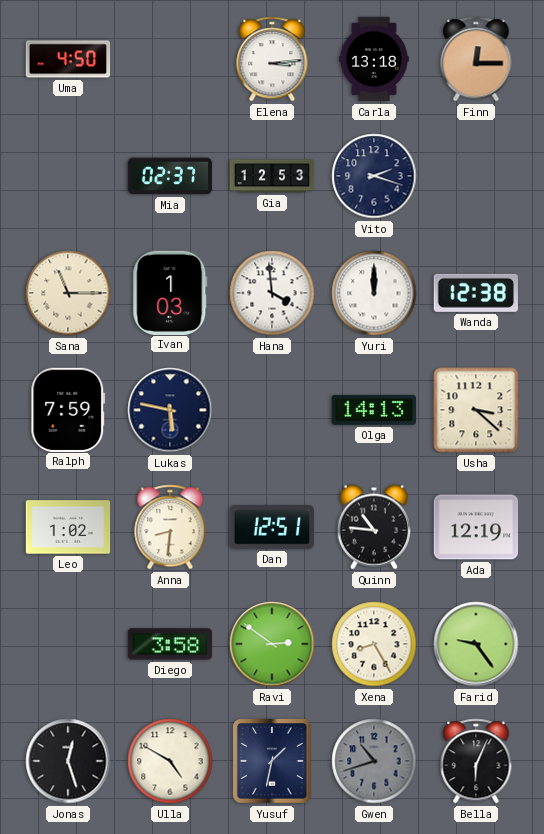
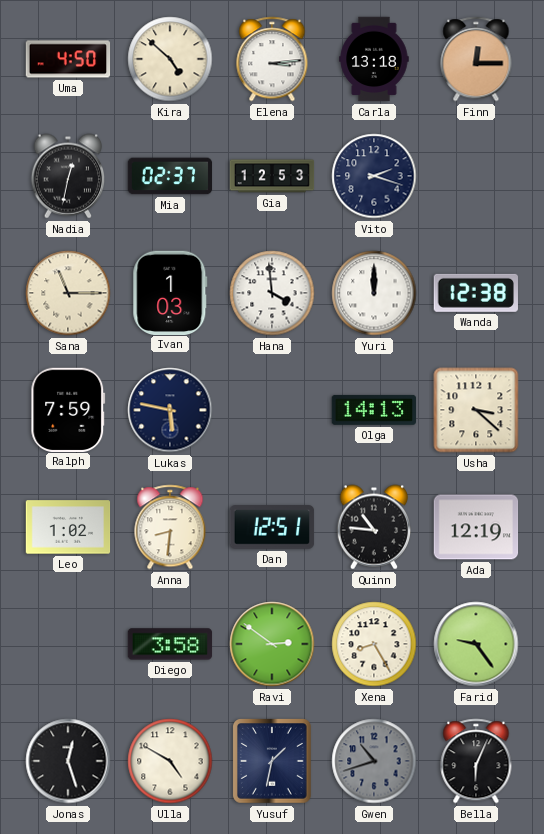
Kira: none -> 4:52
Nadia: none -> 12:32
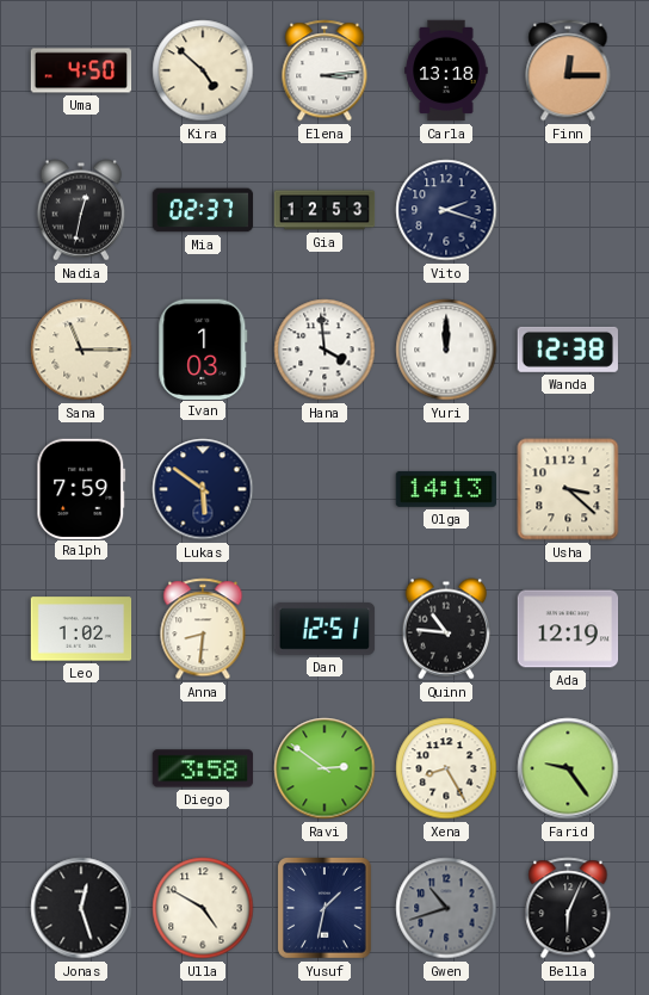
Lukas: 5:47 -> 5:51
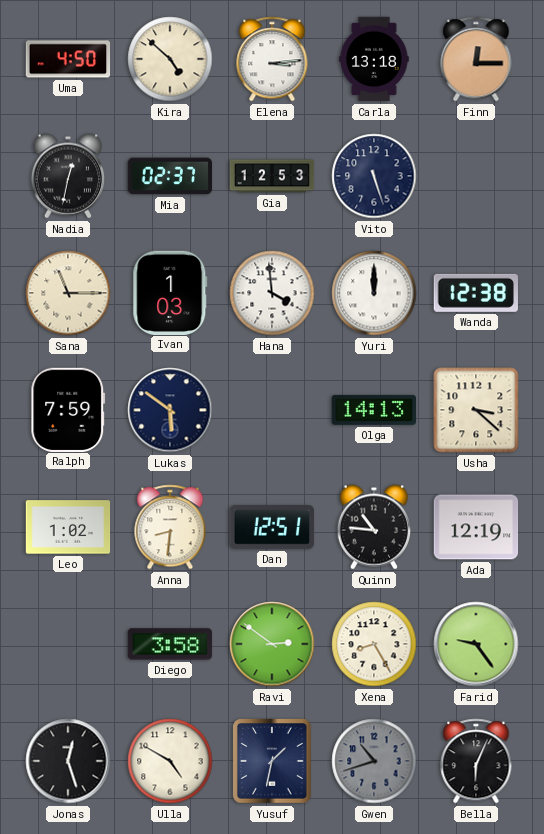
Vito: 2:18 -> 5:27
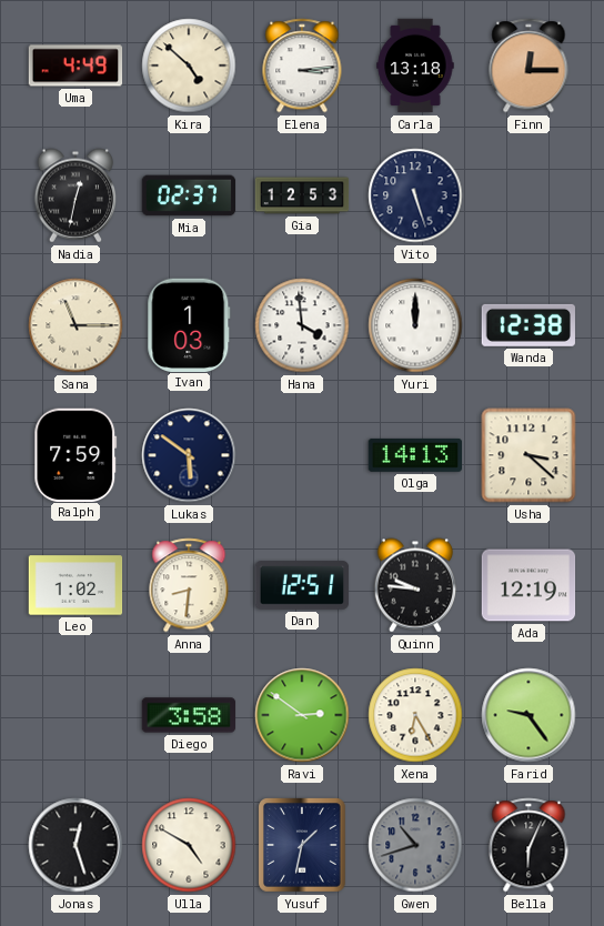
Uma: 4:50 -> 4:49
Quinn: 10:46 -> 9:46
Xena: 8:25 -> 6:25
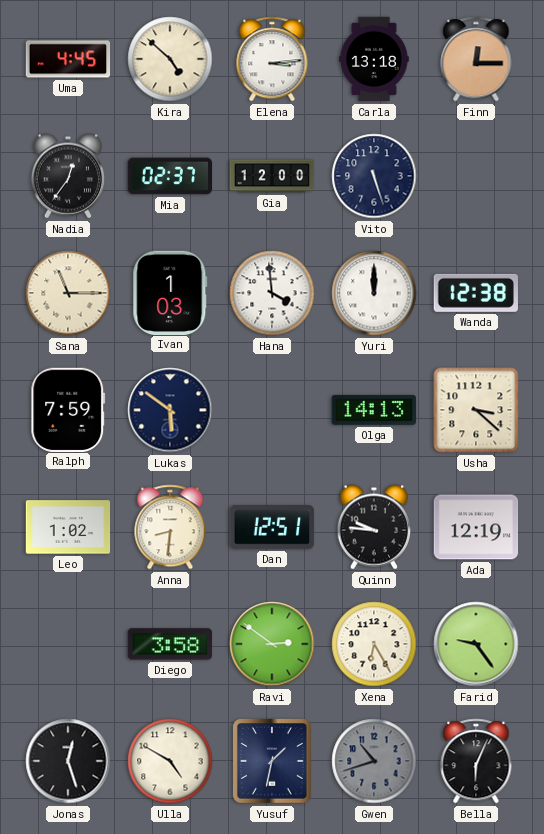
Uma: 4:49 -> 4:45
Nadia: 12:32 -> 12:36
Gia: 12:53 -> 12:00
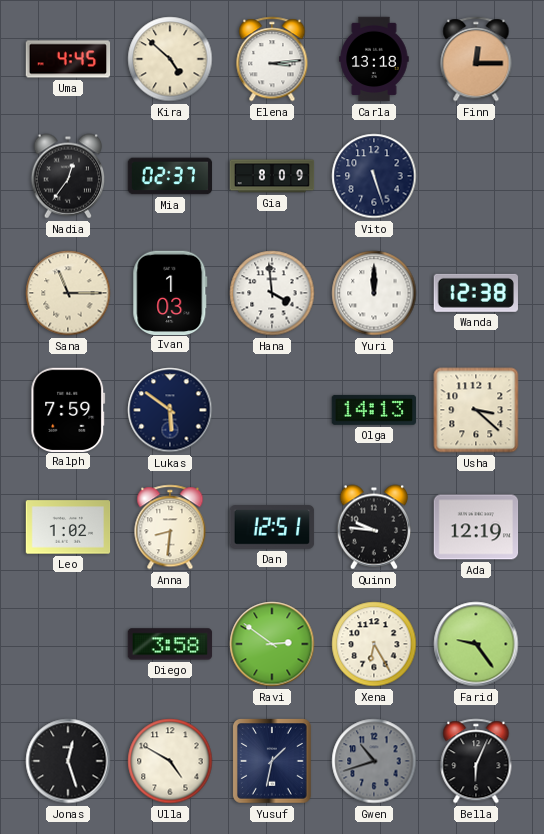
Gia: 12:00 -> 8:09
